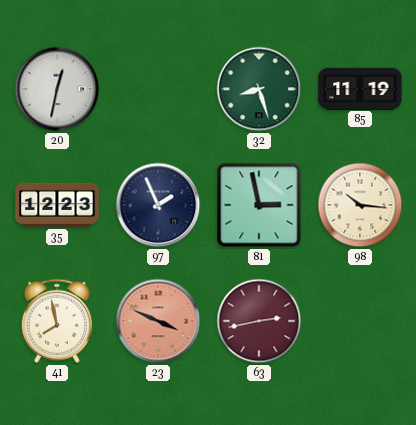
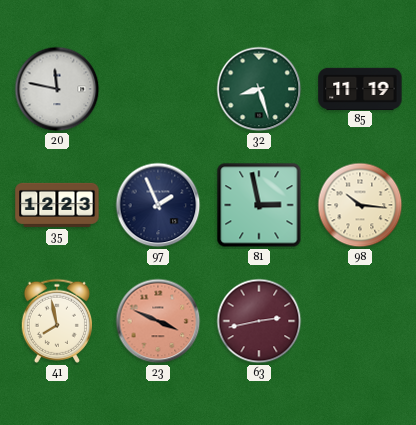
20: 12:32 -> 11:47
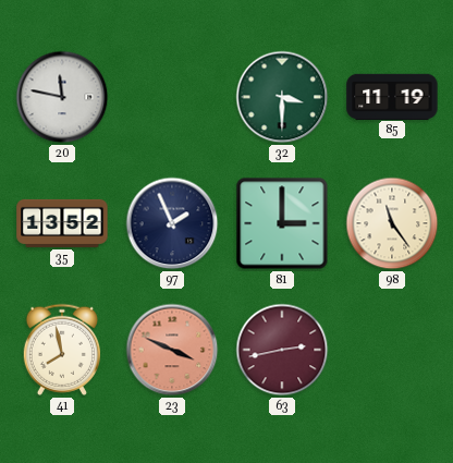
32: 8:27 -> 3:30
35: 12:23 -> 13:52
81: 2:58 -> 3:00
98: 10:16 -> 11:24
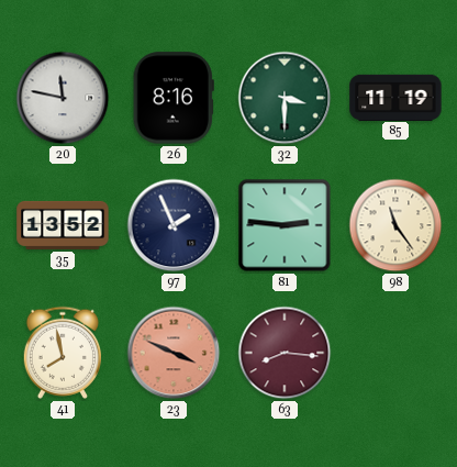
26: none -> 8:16
81: 3:00 -> 2:46
63: 2:43 -> 8:16
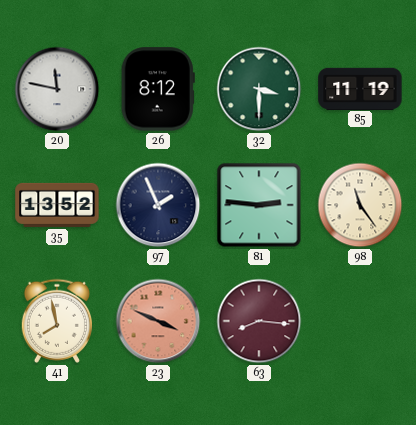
26: 8:16 -> 8:12
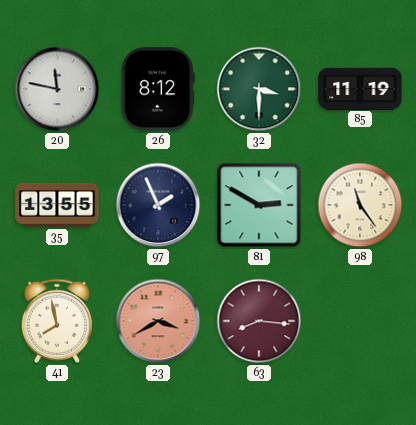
35: 13:52 -> 13:55
81: 2:46 -> 2:50
23: 3:49 -> 3:40
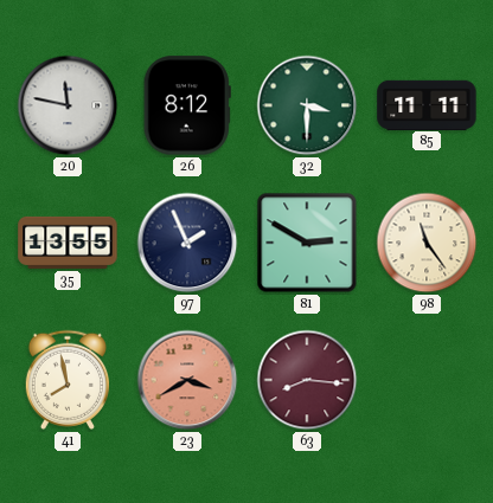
85: 11:19 -> 11:11
